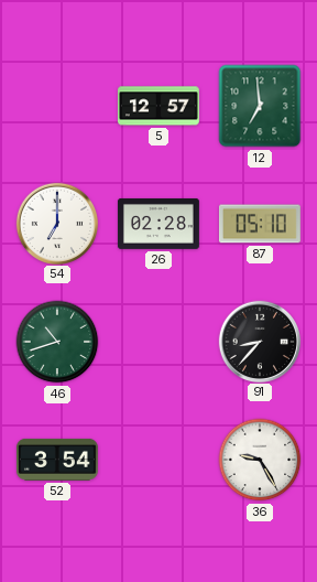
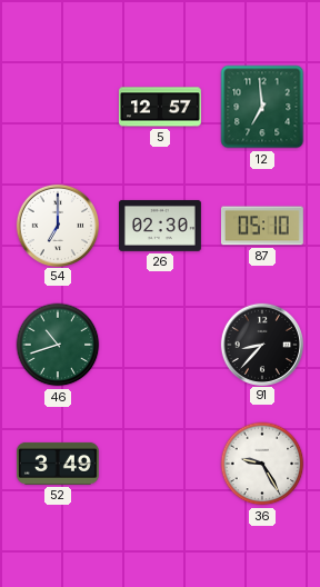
26: 02:28 -> 02:30
52: 3:54 -> 3:49
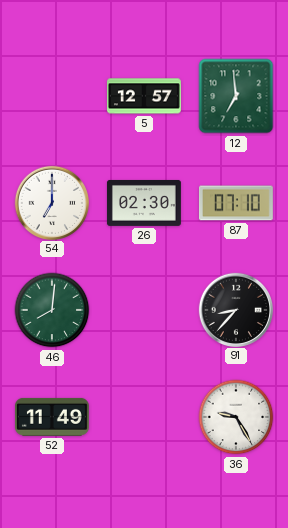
87: 05:10 -> 07:10
46: 10:42 -> 8:01
52: 3:49 -> 11:49
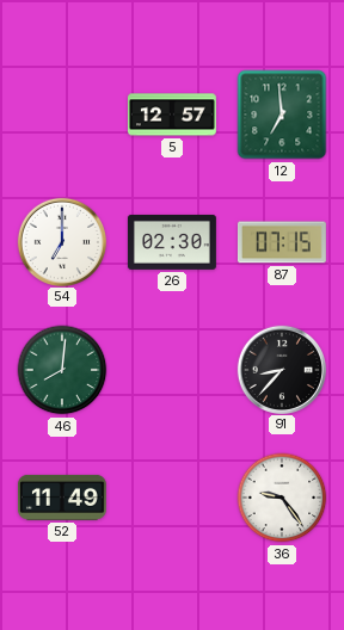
87: 07:10 -> 07:15
36: 9:25 -> 9:24
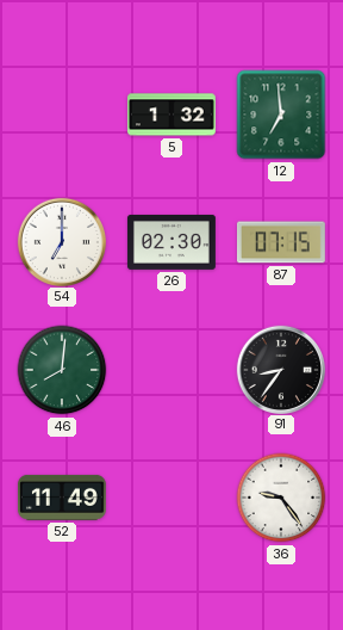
5: 12:57 -> 1:32
91: 8:37 -> 8:36
